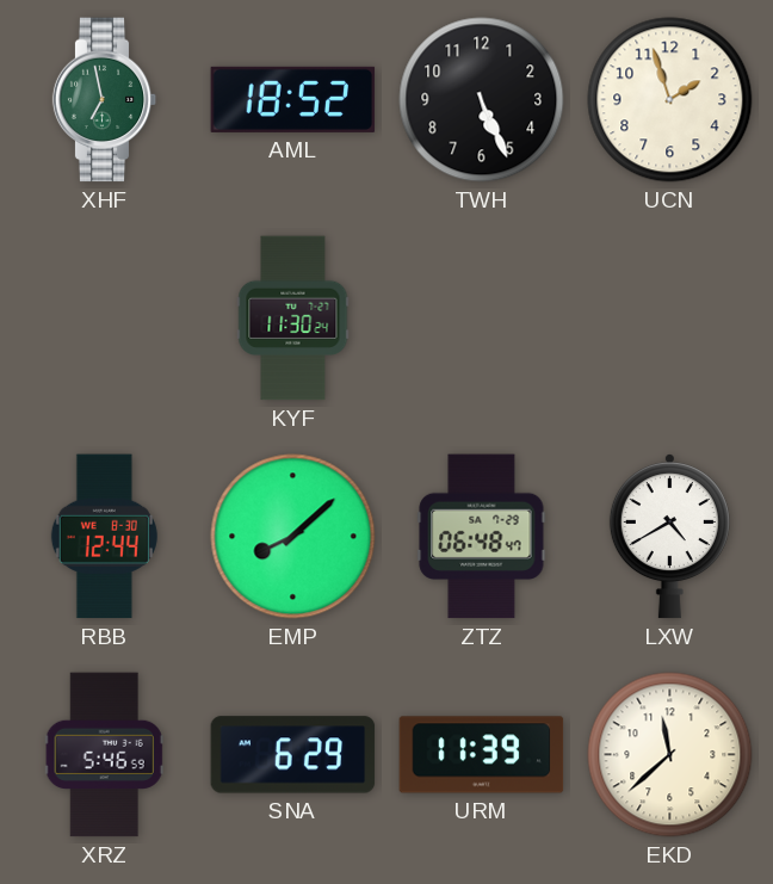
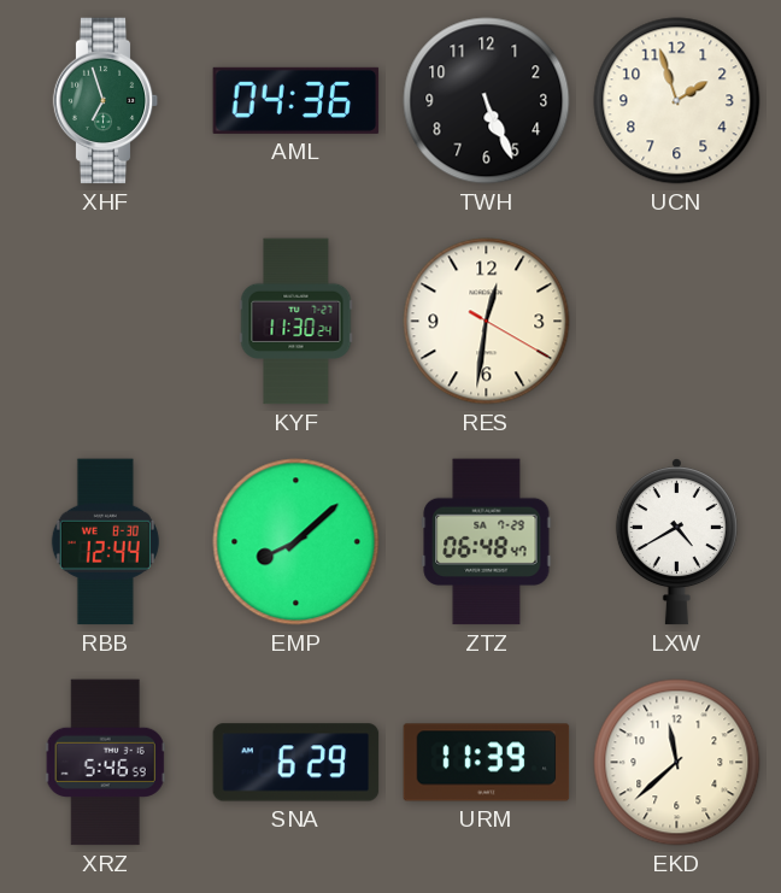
XHF: 6:58 -> 6:57
AML: 18:52 -> 04:36
RES: none -> 12:31
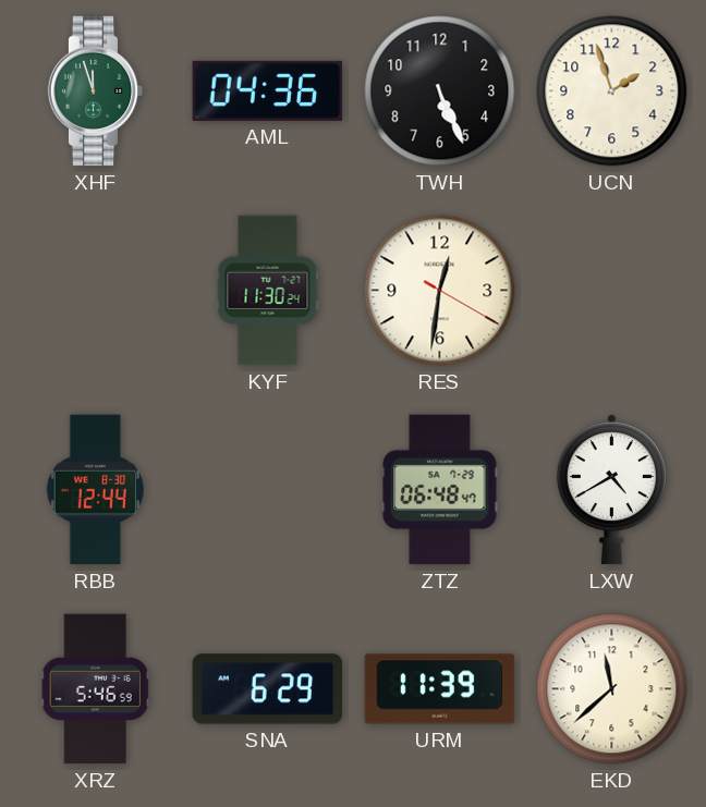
XHF: 6:57 -> 11:57
EMP: 8:08 -> none
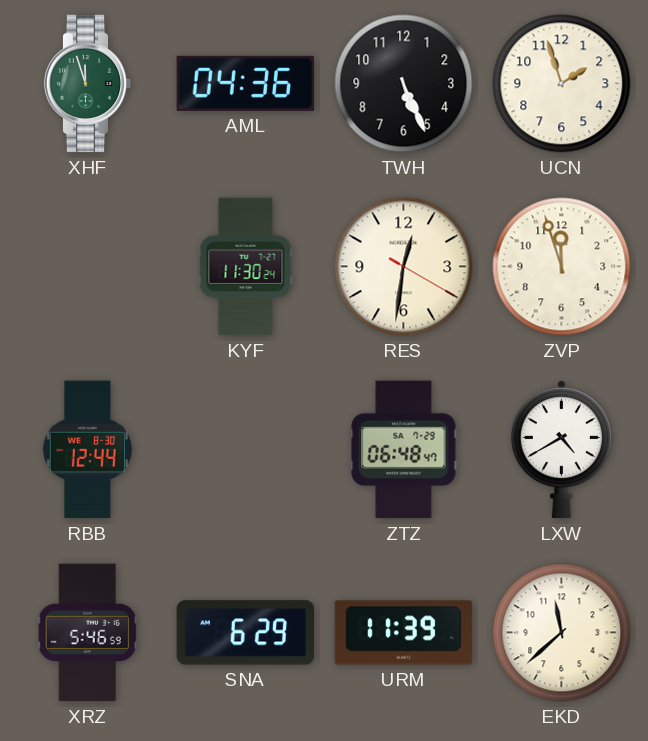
ZVP: none -> 11:57
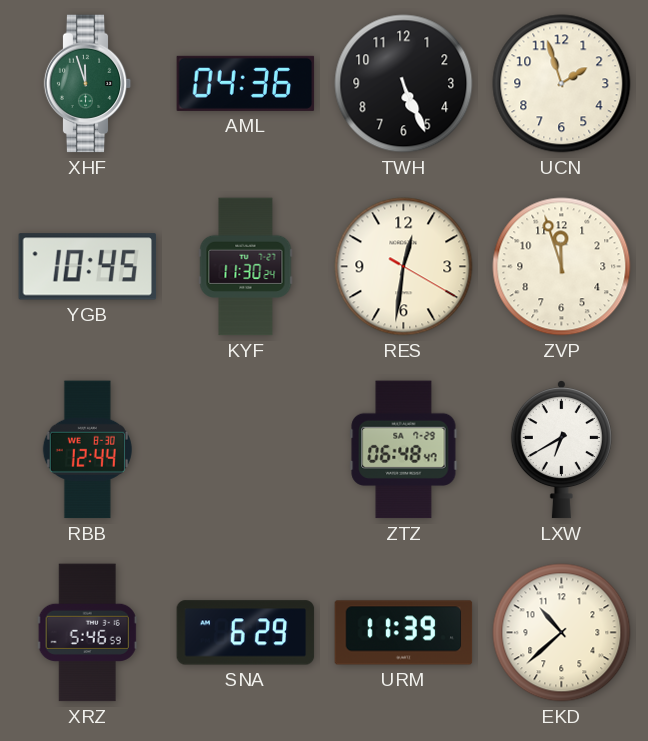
YGB: none -> 10:45
LXW: 4:40 -> 6:40
EKD: 11:38 -> 10:38
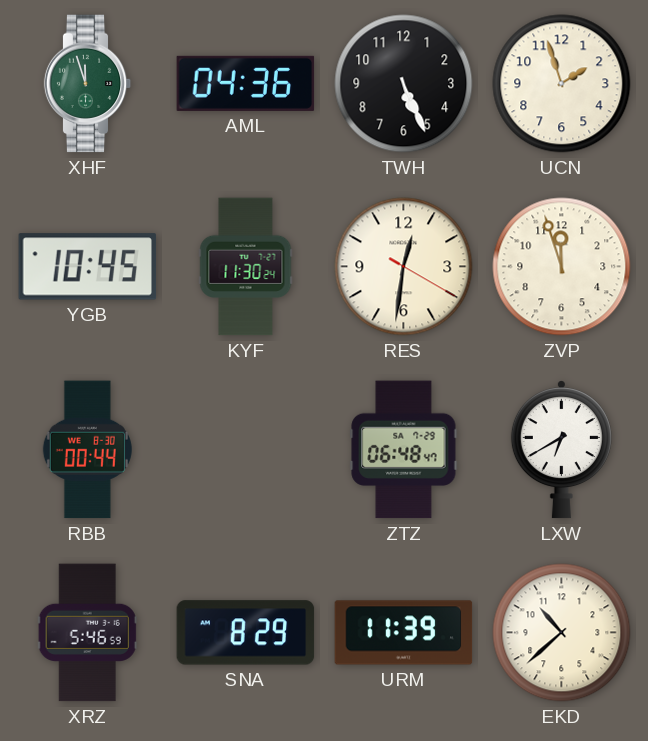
RBB: 12:44 -> 00:44
SNA: 6:29 -> 8:29
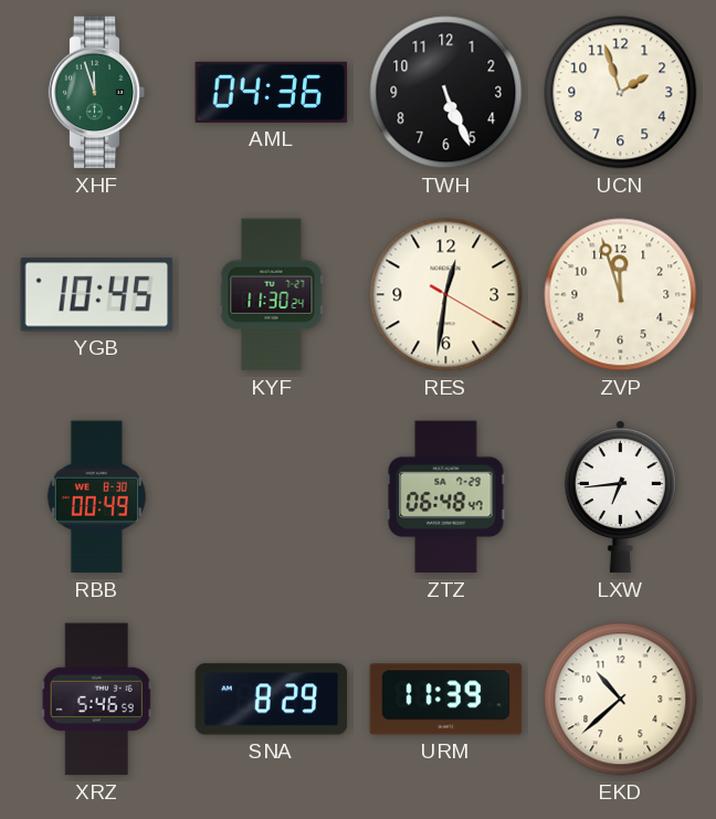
RBB: 00:44 -> 00:49
LXW: 6:40 -> 6:44
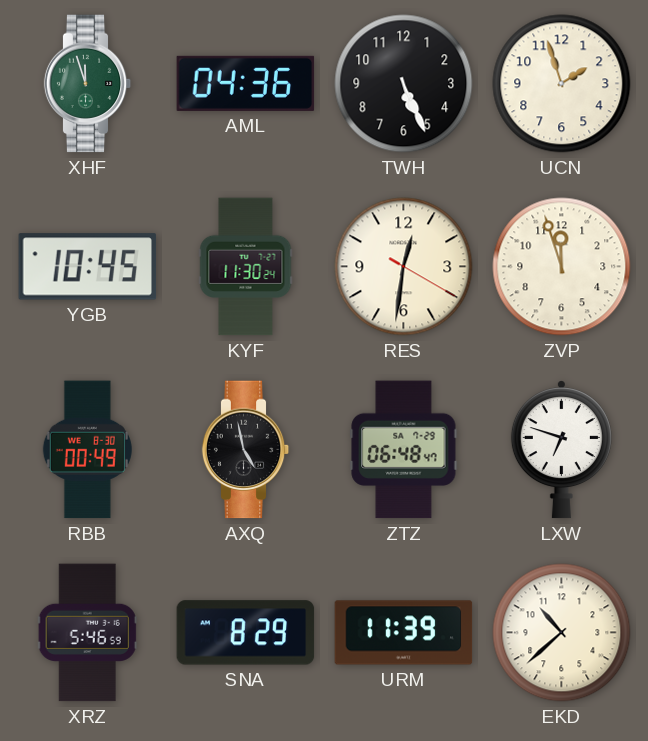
AXQ: none -> 4:58
LXW: 6:44 -> 6:48
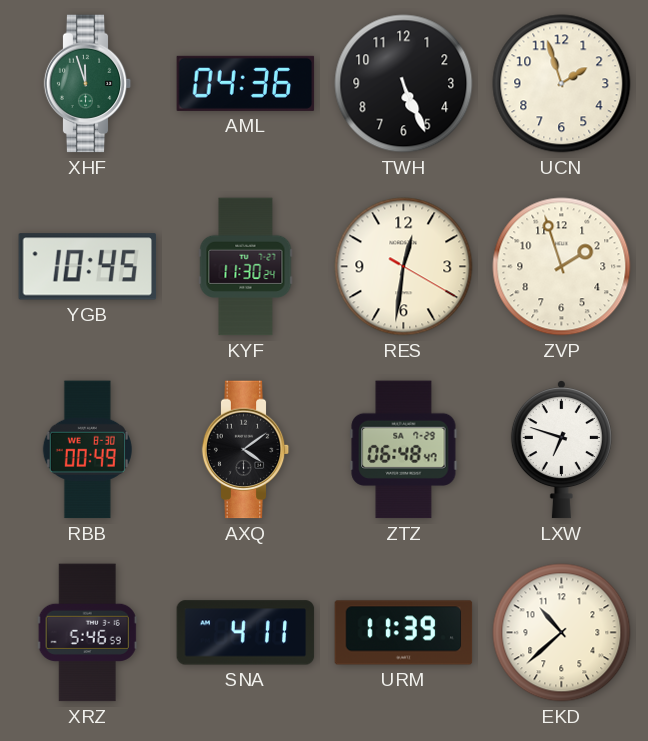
ZVP: 11:57 -> 1:57
AXQ: 4:58 -> 4:09
SNA: 8:29 -> 4:11
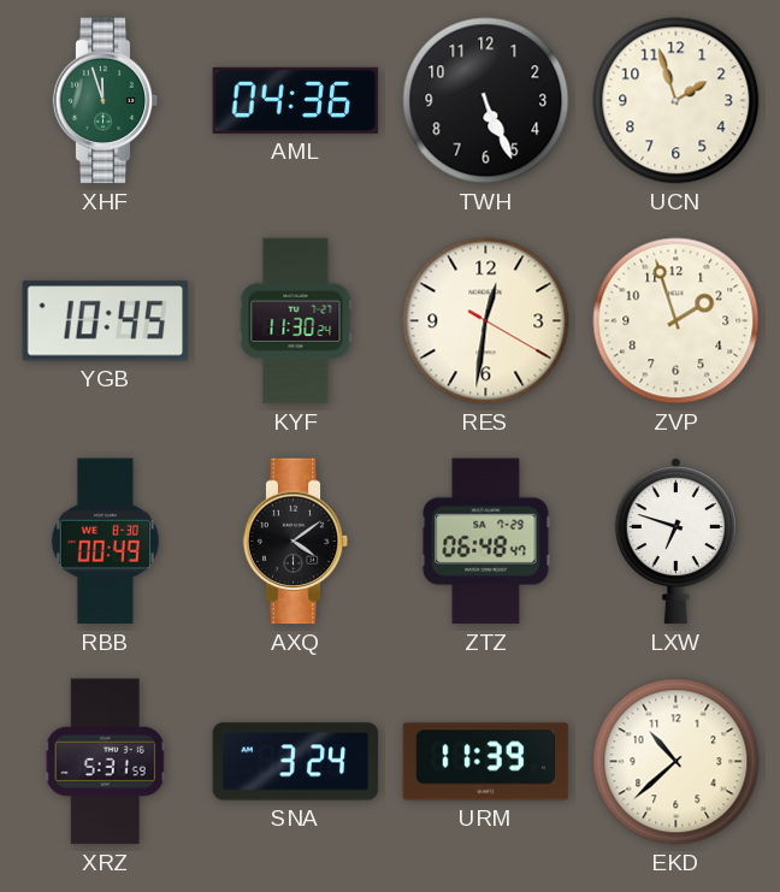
XRZ: 5:46 -> 5:31
SNA: 4:11 -> 3:24
